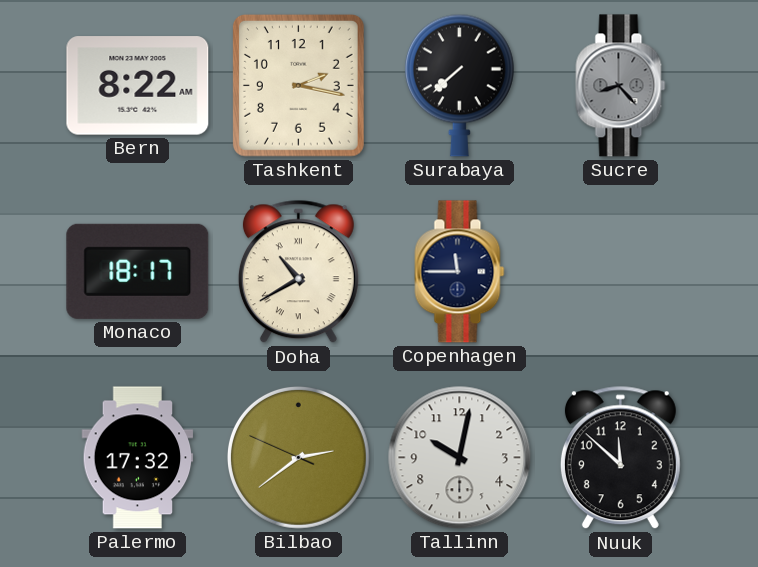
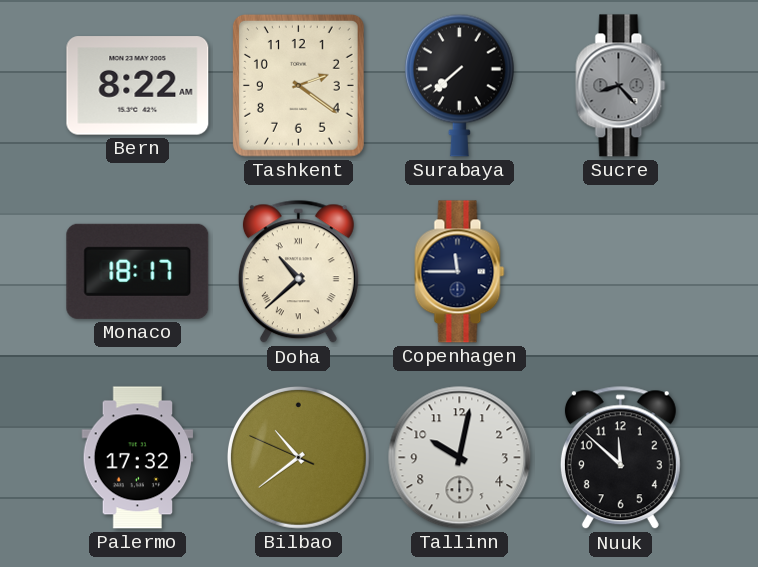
Tashkent: 2:17 -> 2:21
Doha: 10:40 -> 10:38
Bilbao: 2:38 -> 10:38
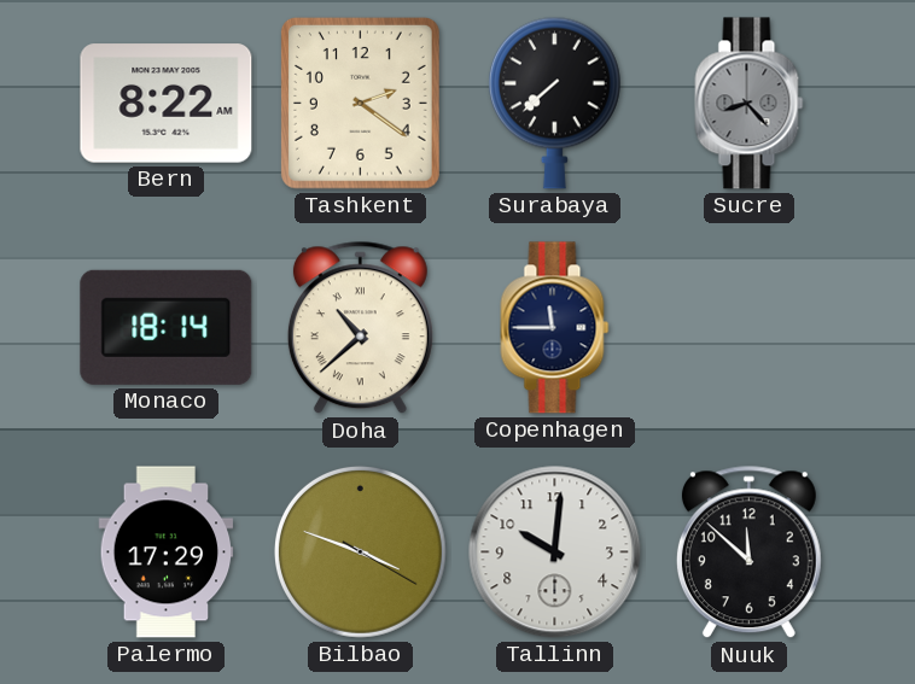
Monaco: 18:17 -> 18:14
Palermo: 17:32 -> 17:29
Bilbao: 10:38 -> 3:48
Tallinn: 10:02 -> 10:01
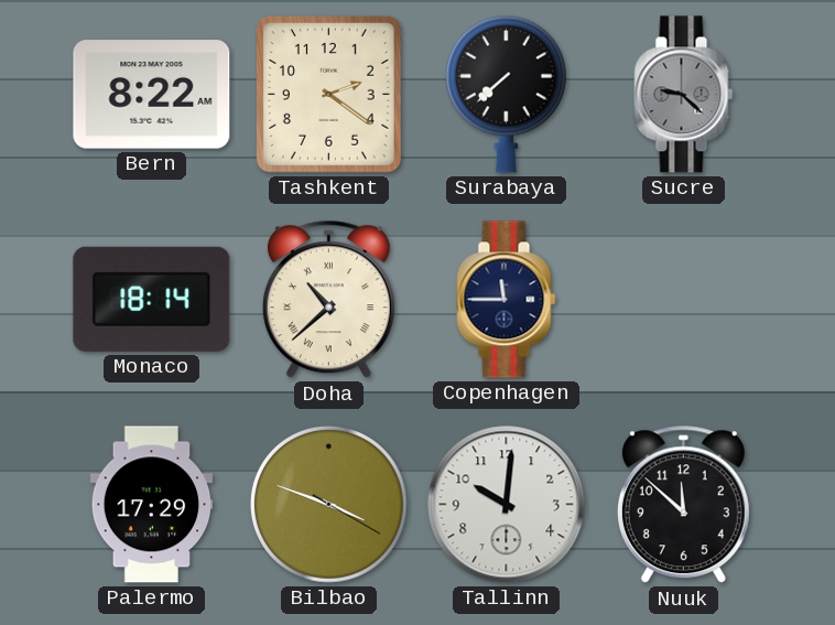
Sucre: 8:23 -> 9:22
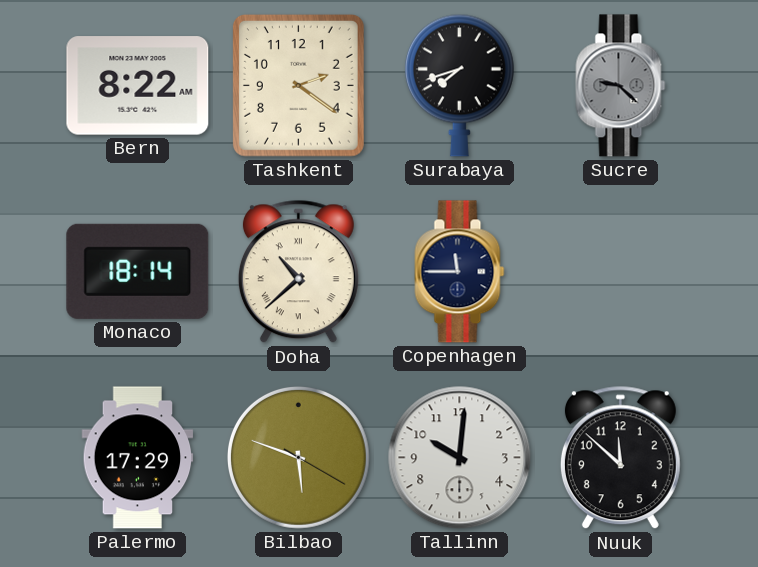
Surabaya: 7:38 -> 7:42
Bilbao: 3:48 -> 5:48
